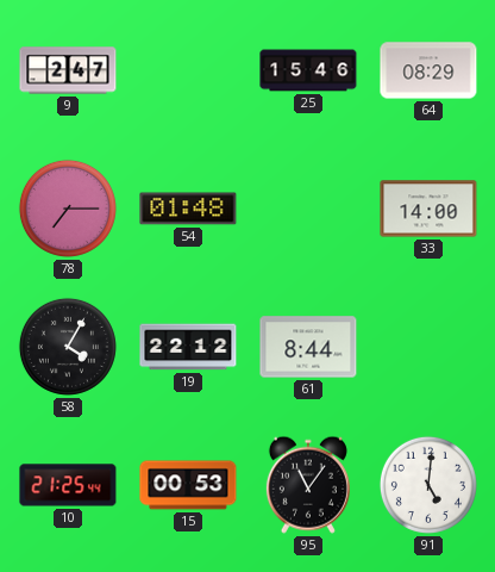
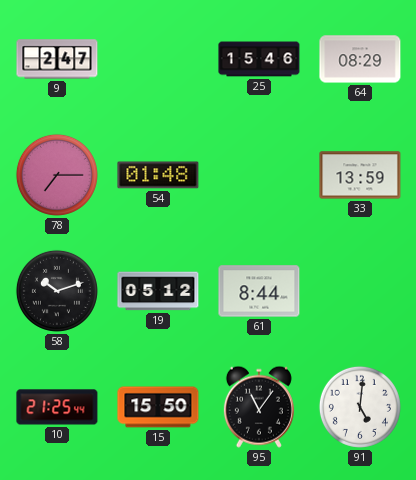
33: 14:00 -> 13:59
58: 4:05 -> 10:12
19: 22:12 -> 05:12
15: 00:53 -> 15:50
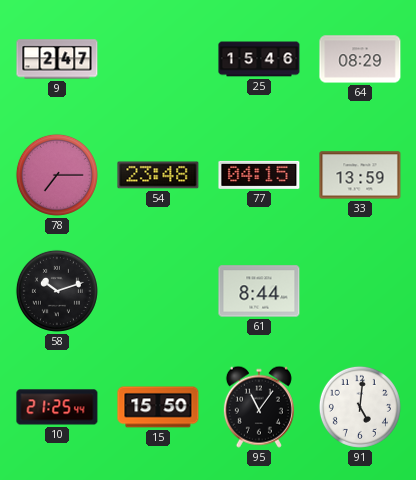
54: 01:48 -> 23:48
77: none -> 04:15
19: 05:12 -> none
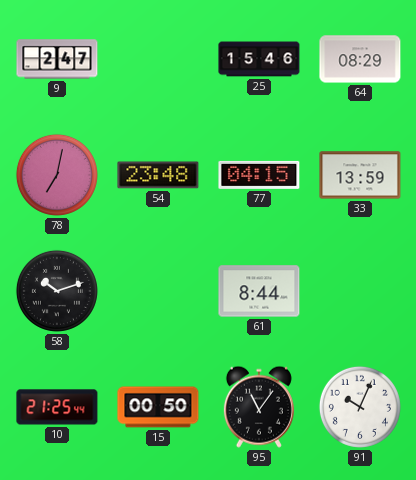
78: 7:15 -> 7:02
15: 15:50 -> 00:50
91: 5:01 -> 10:04
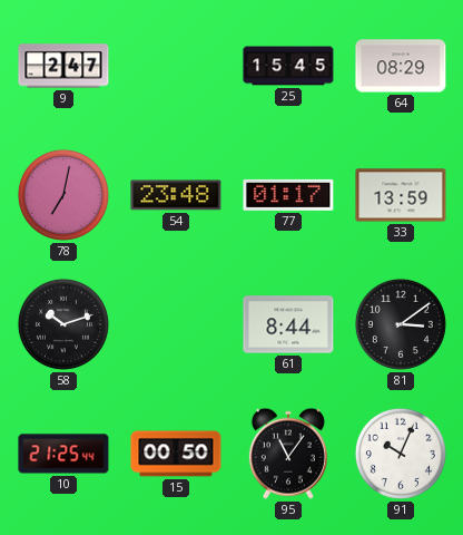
25: 15:46 -> 15:45
77: 04:15 -> 01:17
81: none -> 3:09
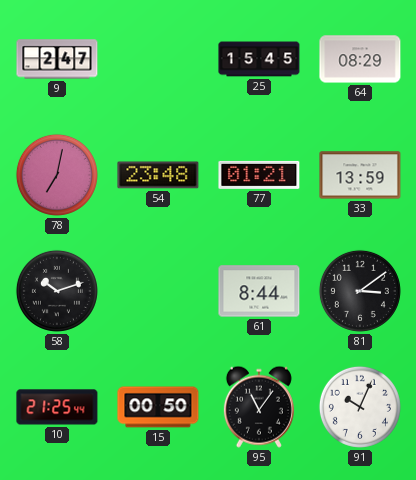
77: 01:17 -> 01:21
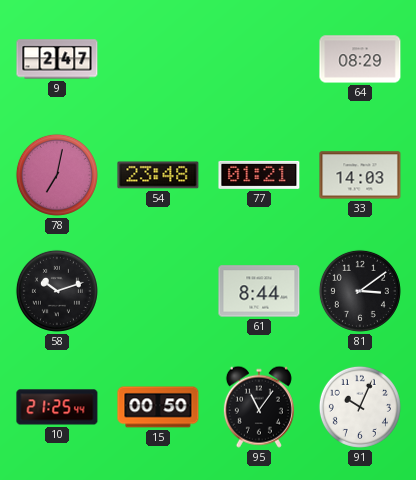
25: 15:45 -> none
33: 13:59 -> 14:03
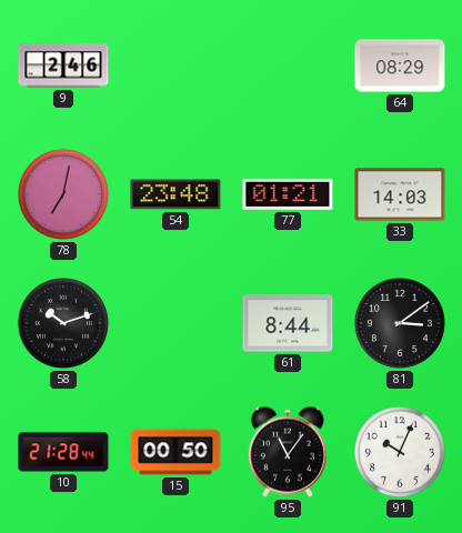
9: 2:47 -> 2:46
10: 21:25 -> 21:28
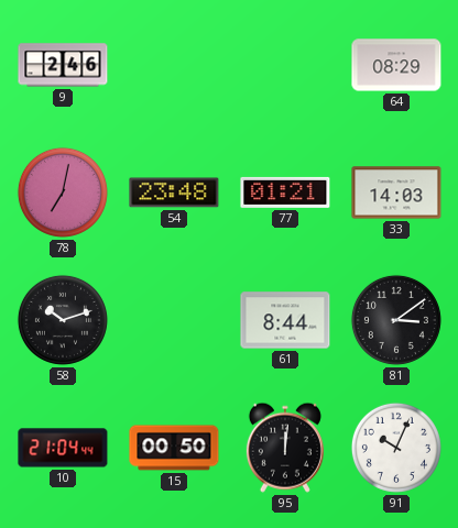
10: 21:28 -> 21:04
95: 11:06 -> 12:01
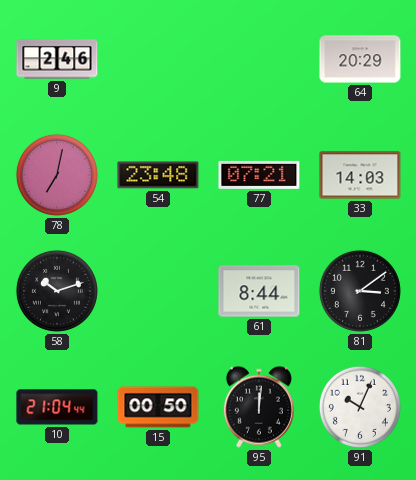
64: 08:29 -> 20:29
77: 01:21 -> 07:21
